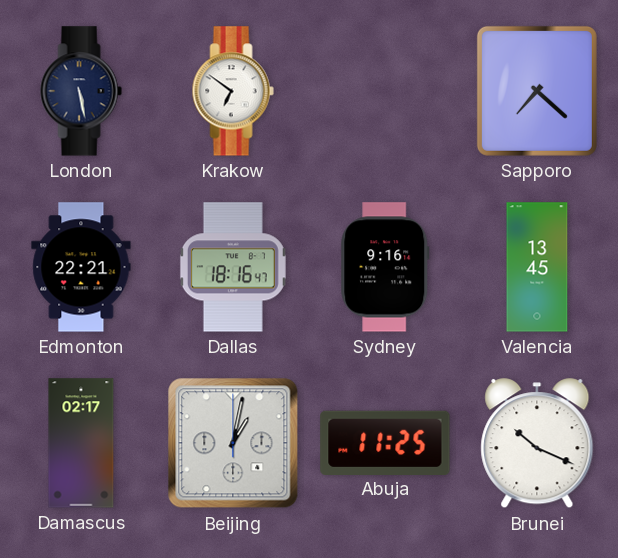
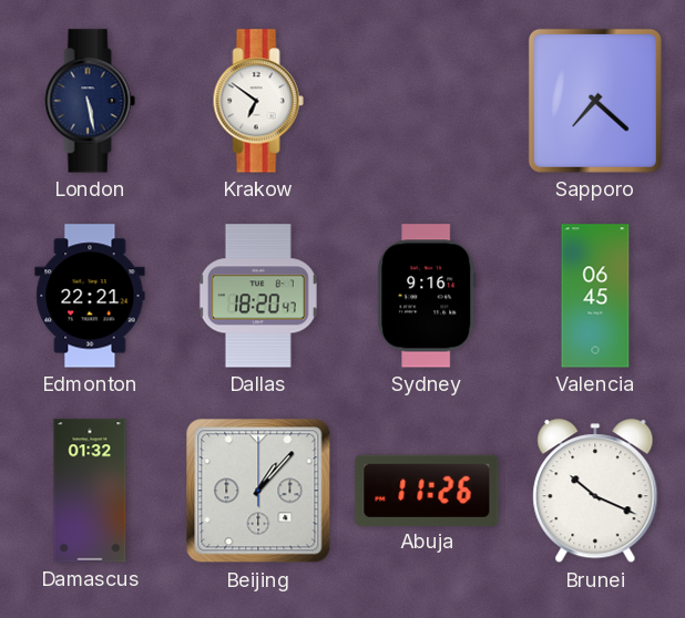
Dallas: 18:16 -> 18:20
Valencia: 13:45 -> 06:45
Damascus: 02:17 -> 01:32
Beijing: 1:02 -> 1:07
Abuja: 11:25 -> 11:26
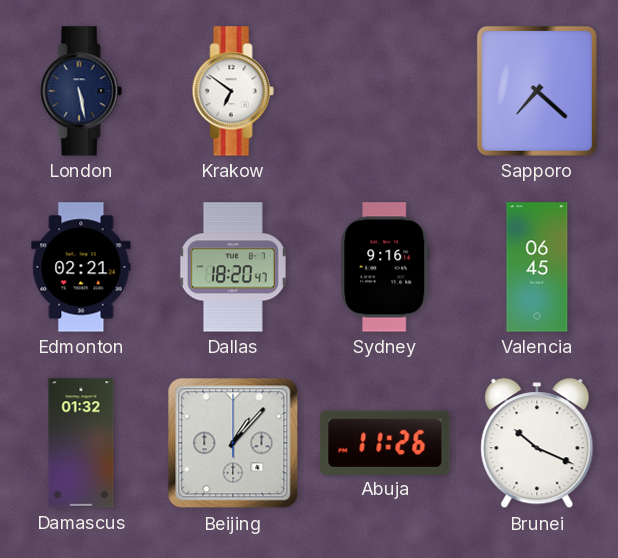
Edmonton: 22:21 -> 02:21
